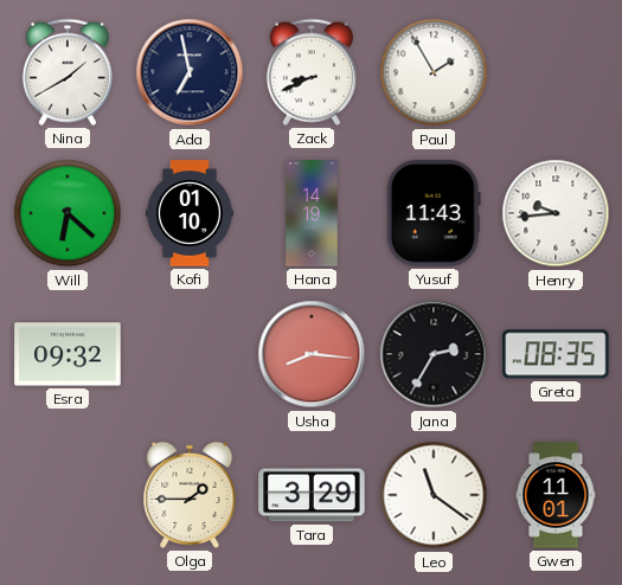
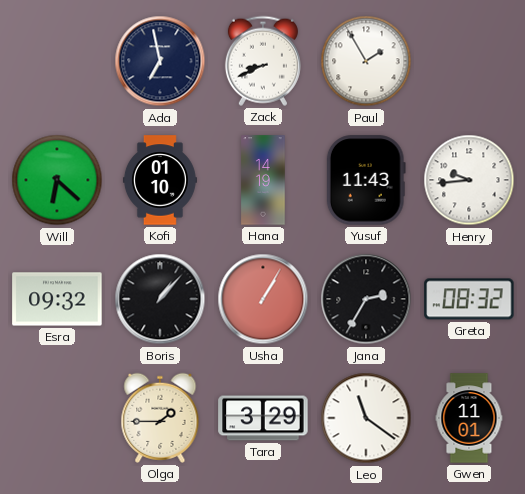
Nina: 1:40 -> none
Boris: none -> 1:07
Usha: 8:16 -> 1:05
Greta: 08:35 -> 08:32
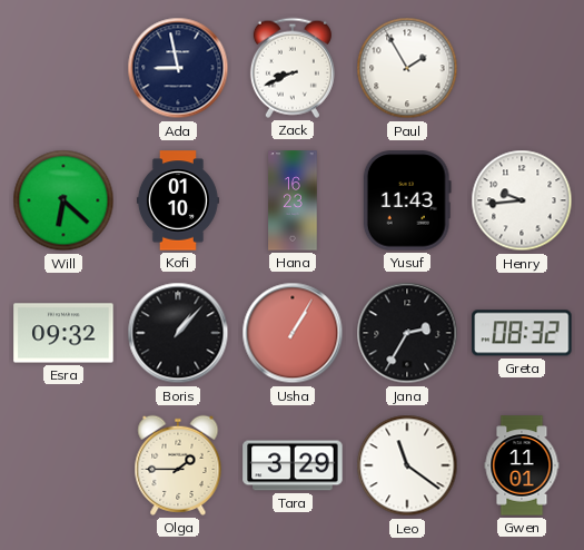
Ada: 6:58 -> 8:58
Hana: 14:19 -> 16:23
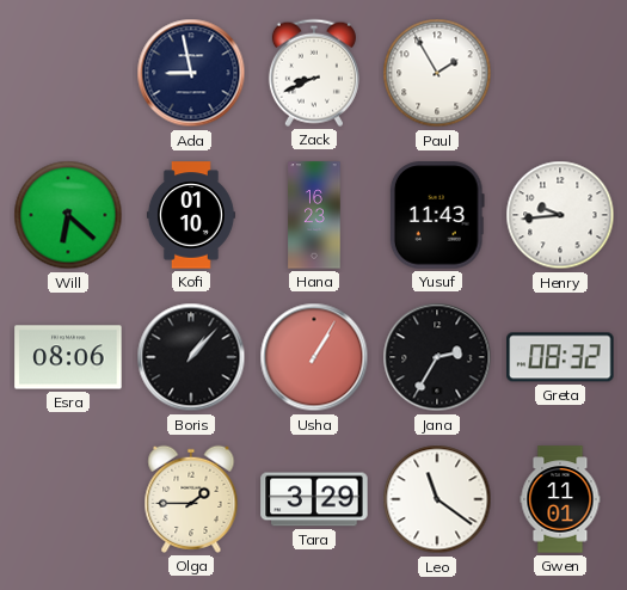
Esra: 09:32 -> 08:06
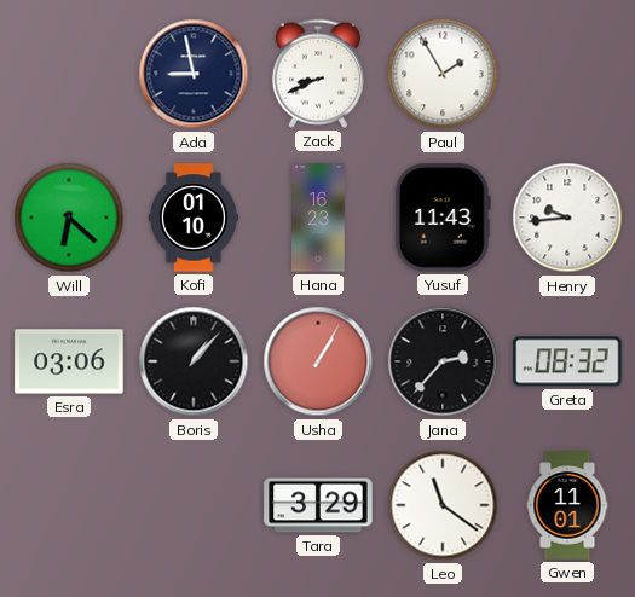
Esra: 08:06 -> 03:06
Jana: 2:35 -> 2:37
Olga: 1:45 -> none
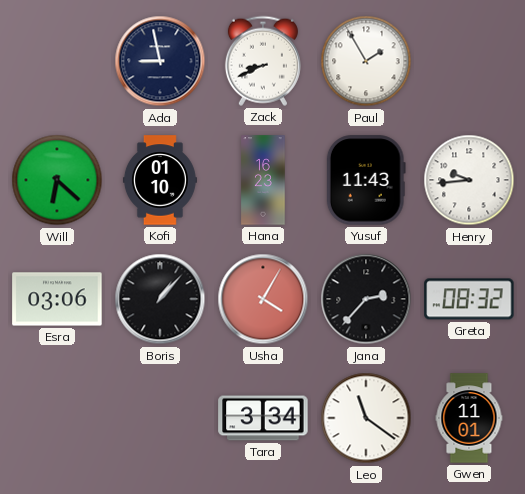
Usha: 1:05 -> 4:05
Tara: 3:29 -> 3:34
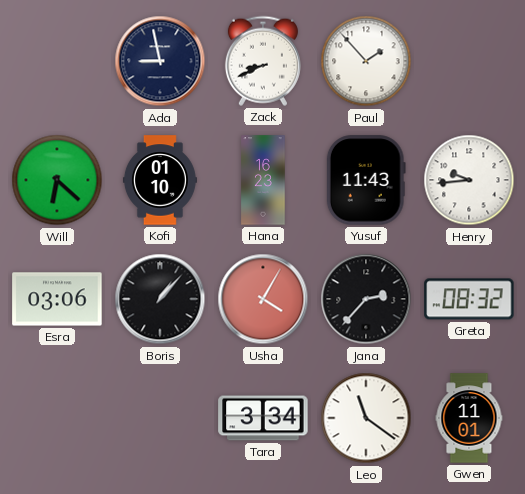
Paul: 1:55 -> 1:53
